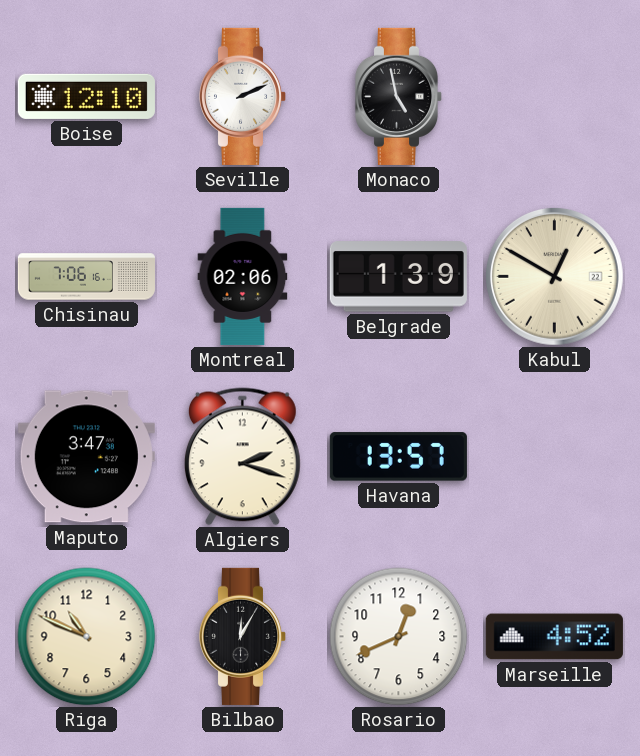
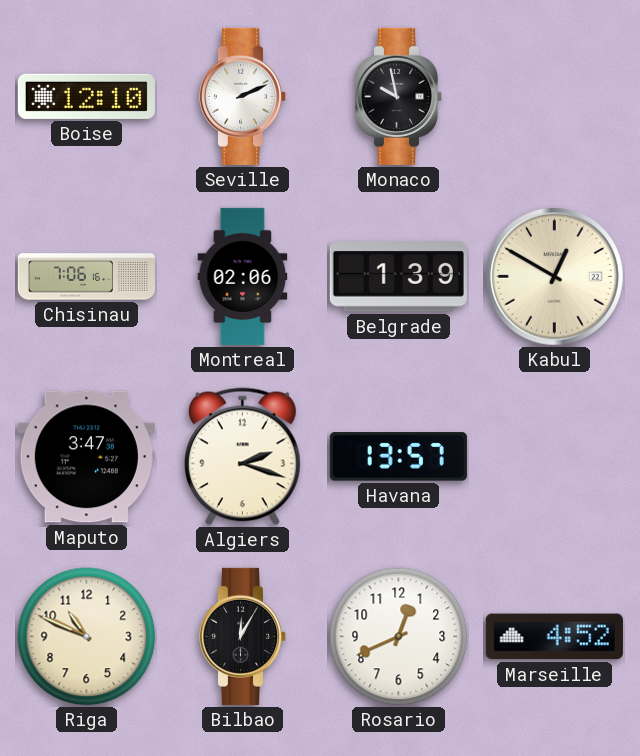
Monaco: 4:58 -> 9:58
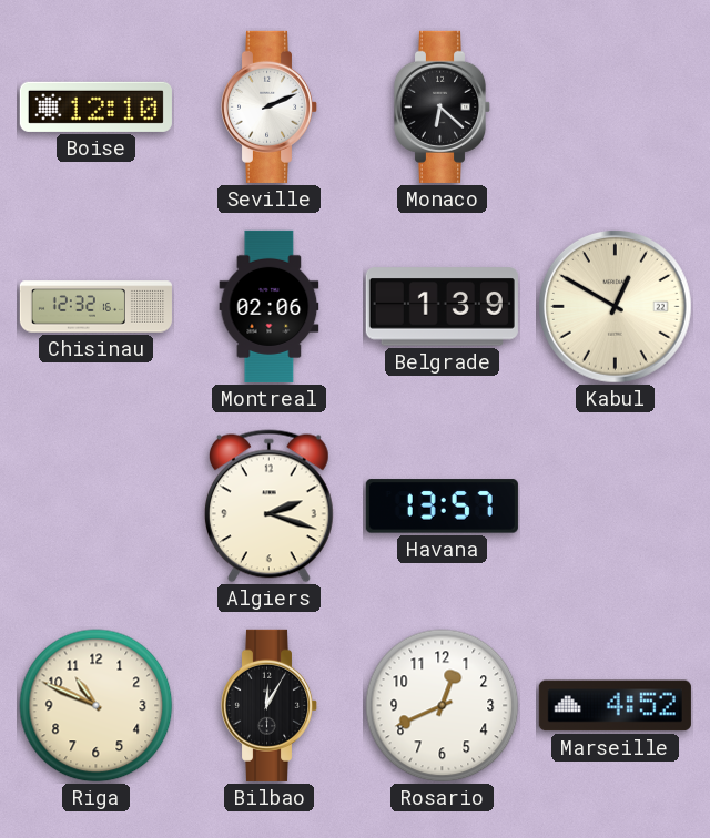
Monaco: 9:58 -> 6:22
Chisinau: 7:06 -> 12:32
Maputo: 3:47 -> none
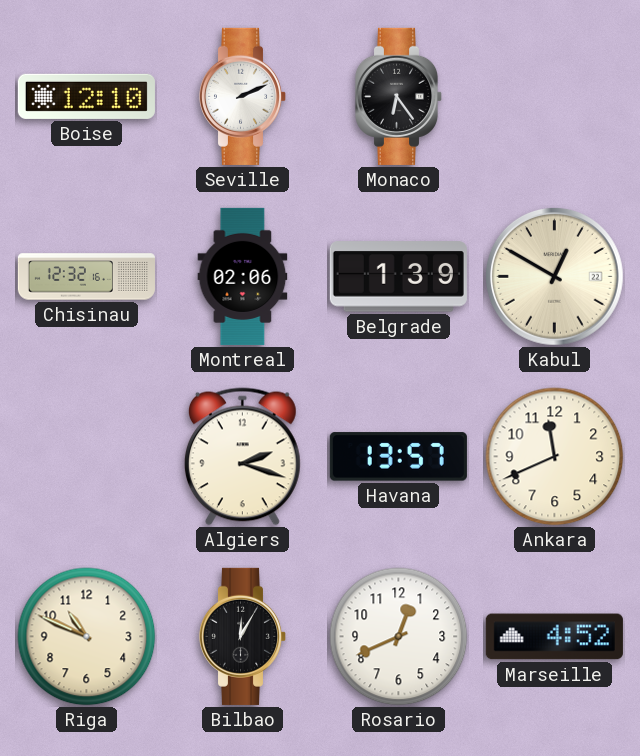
Monaco: 6:22 -> 6:24
Ankara: none -> 11:41
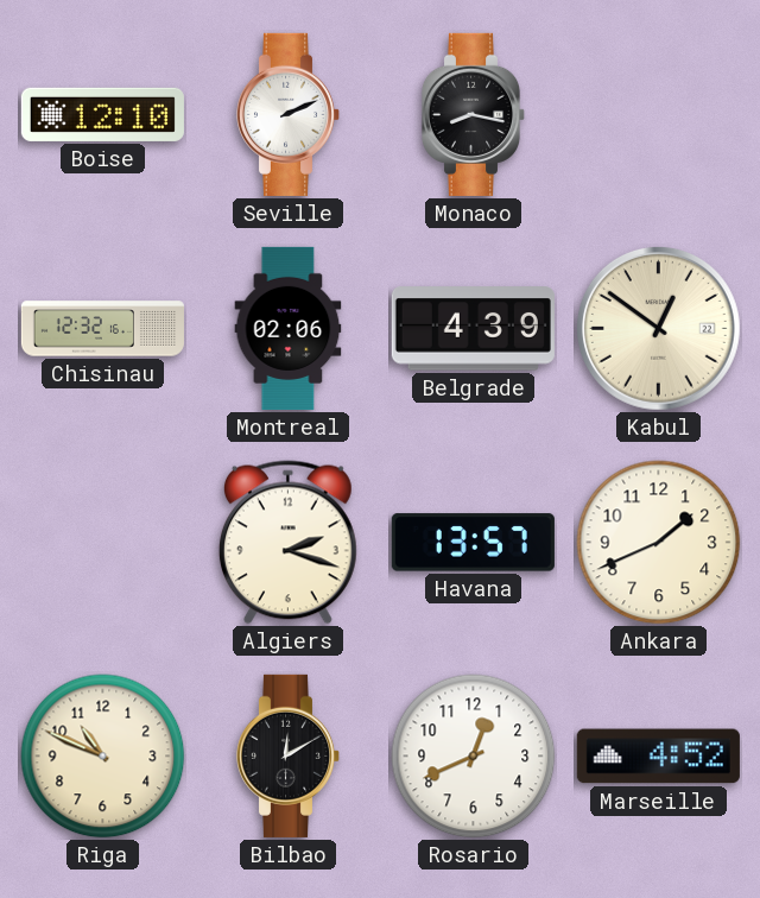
Monaco: 6:24 -> 8:17
Belgrade: 1:39 -> 4:39
Kabul: 12:50 -> 12:51
Ankara: 11:41 -> 1:41
Bilbao: 12:05 -> 12:10
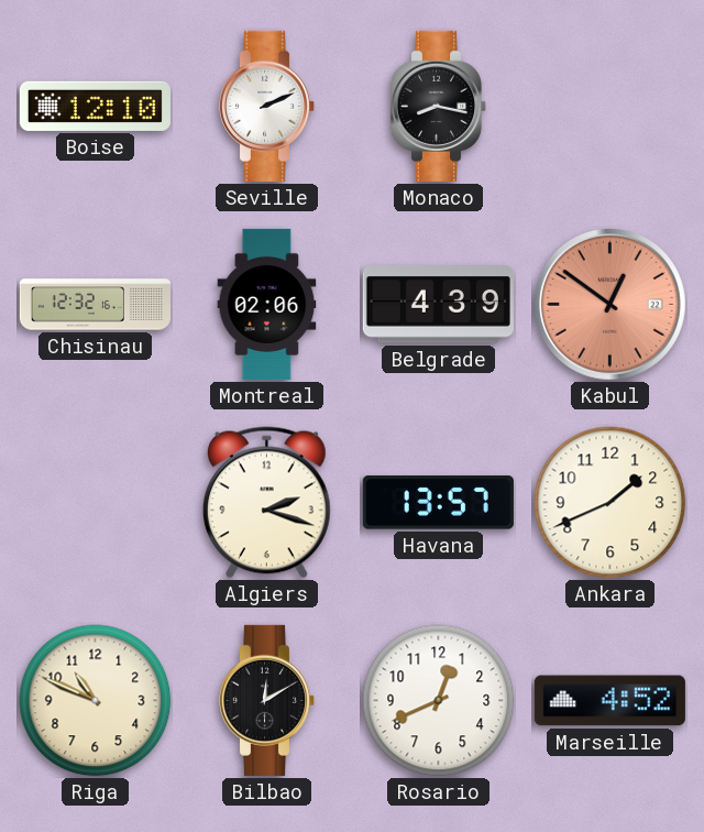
Kabul dial: cream -> salmon
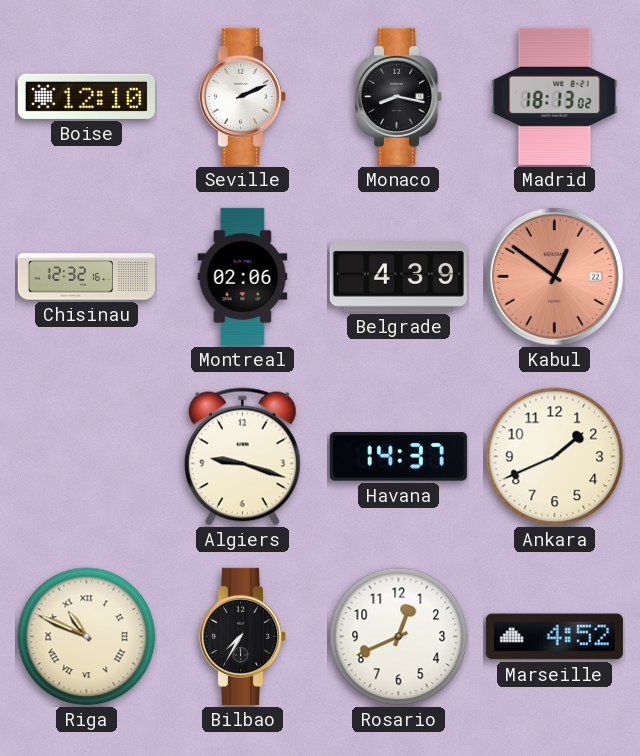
Madrid: none -> 18:13
Algiers: 2:18 -> 9:18
Havana: 13:57 -> 14:37
Riga numerals: Arabic -> Roman
Bilbao: 12:10 -> 7:35
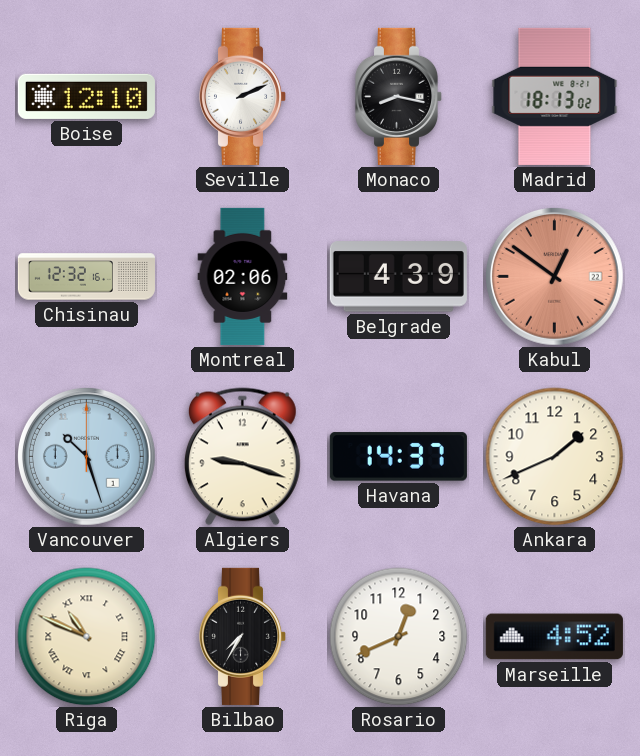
Vancouver: none -> 10:27
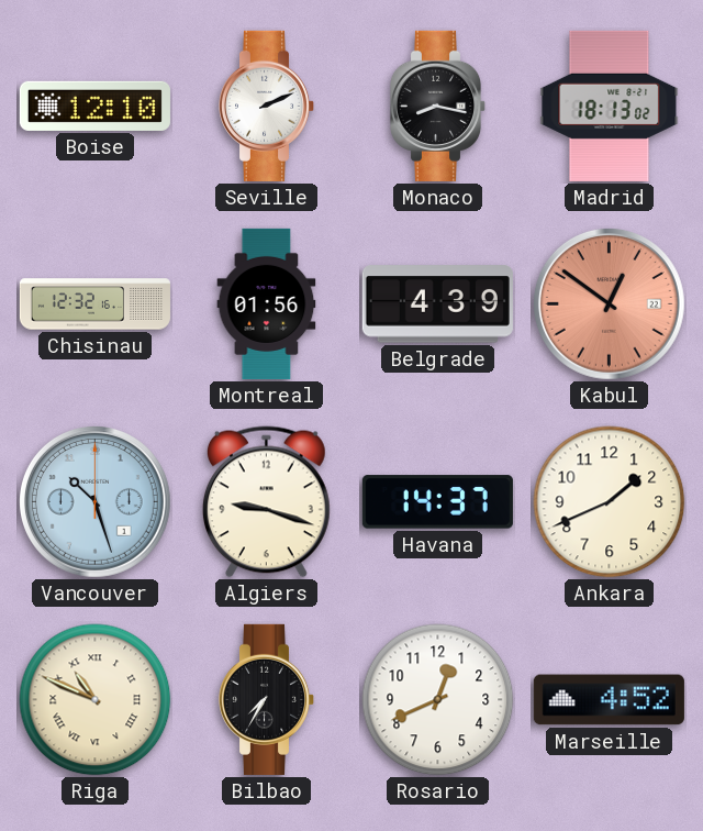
Montreal: 02:06 -> 01:56
